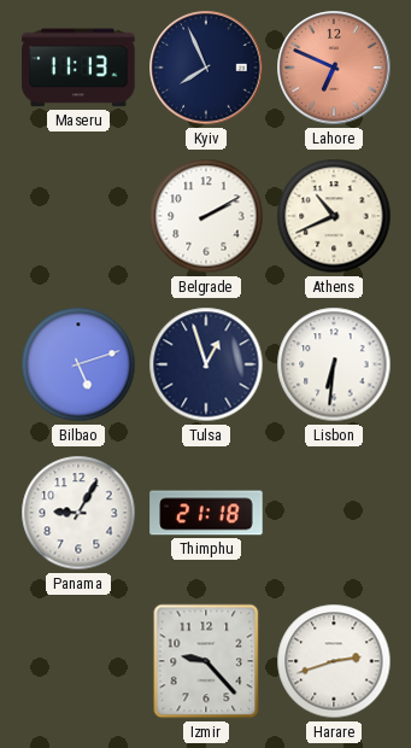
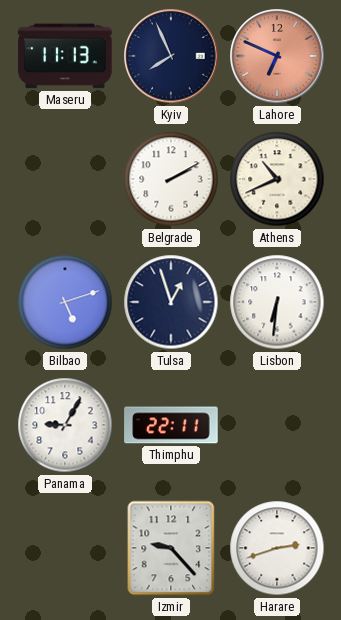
Thimphu: 21:18 -> 22:11
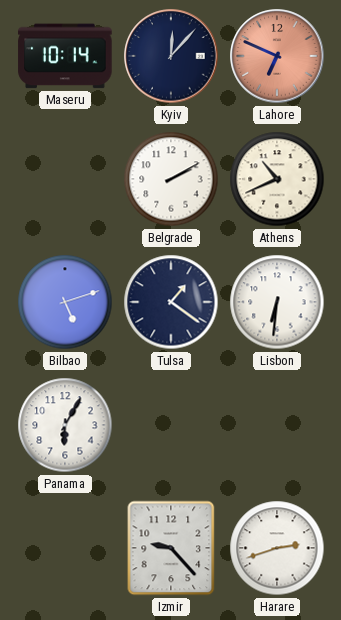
Maseru: 11:13 -> 10:14
Kyiv: 7:56 -> 12:07
Tulsa: 12:57 -> 1:21
Panama: 9:05 -> 6:05
Thimphu: 22:11 -> none
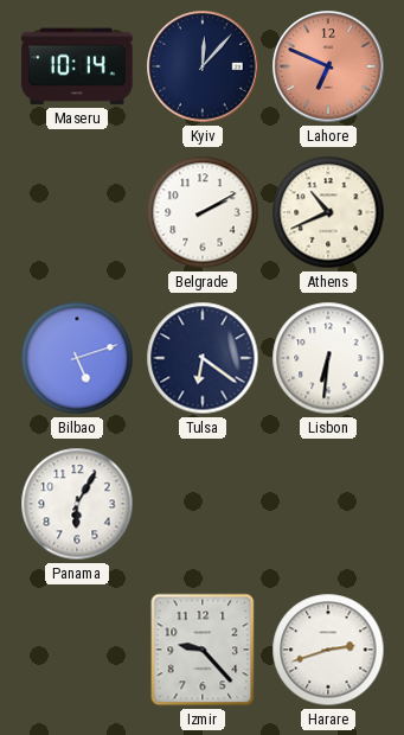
Tulsa: 1:21 -> 6:21
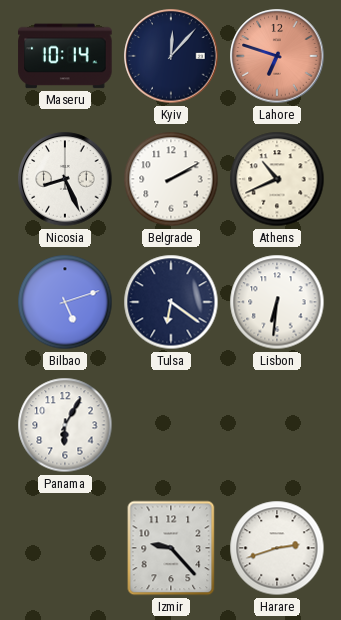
Lahore: 6:49 -> 6:48
Nicosia: none -> 8:26
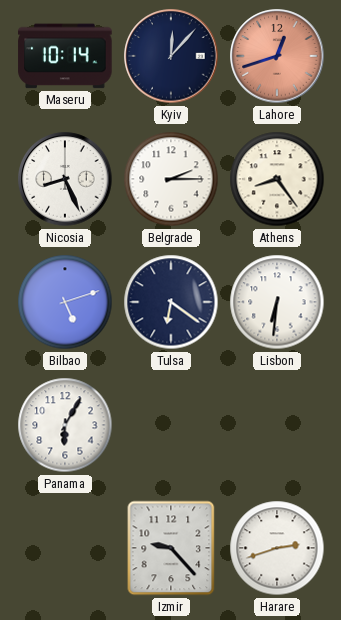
Lahore: 6:48 -> 12:42
Belgrade: 2:10 -> 2:15
Athens: 10:41 -> 8:24
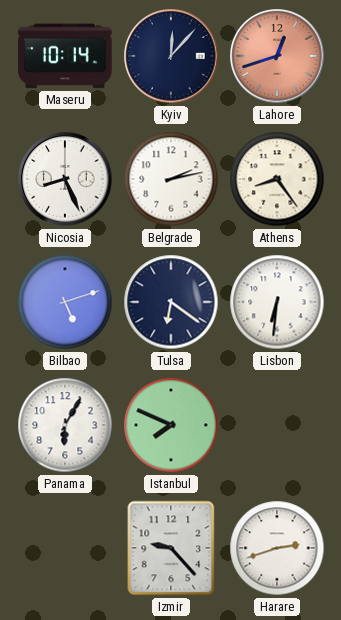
Belgrade: 2:15 -> 2:13
Istanbul: none -> 7:49
